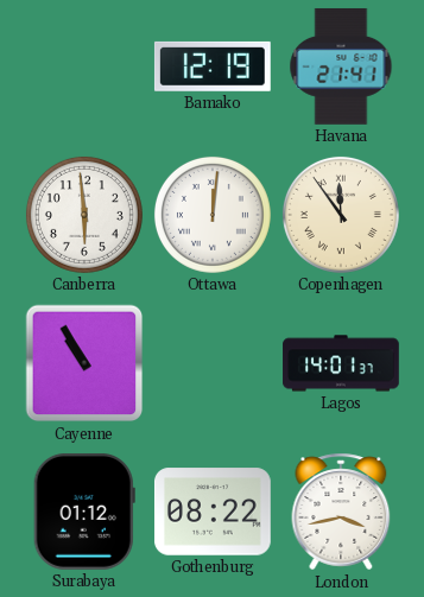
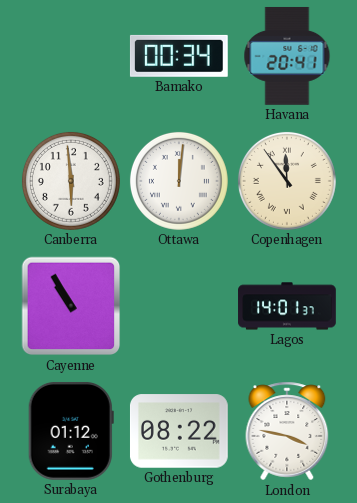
Bamako: 12:19 -> 00:34
Havana: 21:41 -> 20:41
London: 3:43 -> 3:47
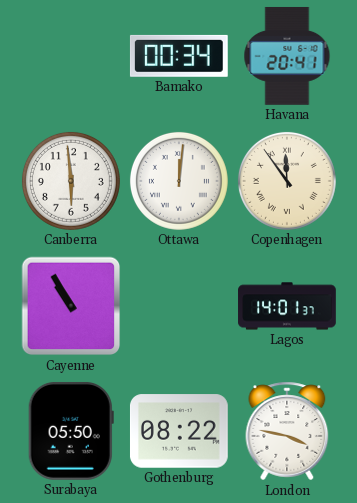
Surabaya: 01:12 -> 05:50
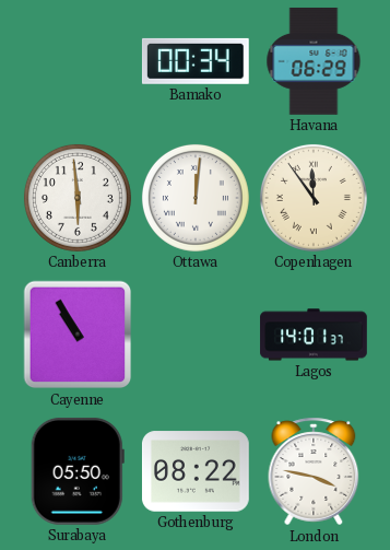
Havana: 20:41 -> 06:29
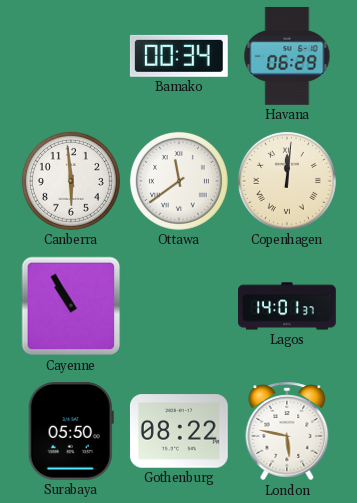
Ottawa: 12:01 -> 11:39
Copenhagen: 11:54 -> 12:01
London: 3:47 -> 5:47
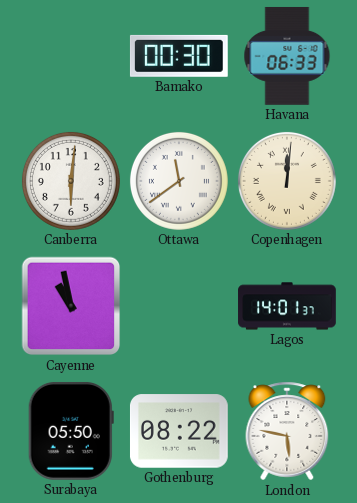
Bamako: 00:34 -> 00:30
Havana: 06:29 -> 06:33
Canberra: 5:59 -> 6:01
Cayenne: 10:55 -> 10:58
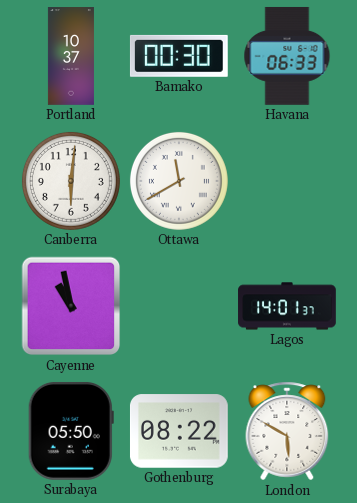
Portland: none -> 10:37
Ottawa: 11:39 -> 11:40
Copenhagen: 12:01 -> none
London: 5:47 -> 5:50
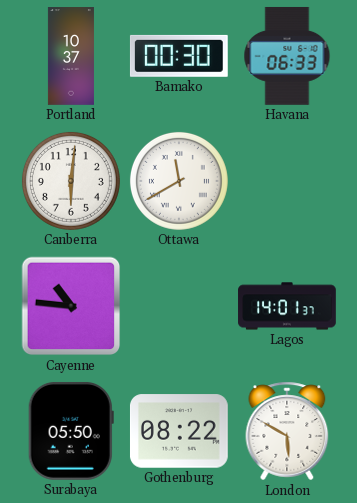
Cayenne: 10:58 -> 10:46
